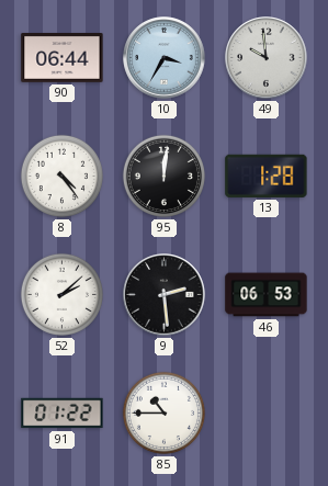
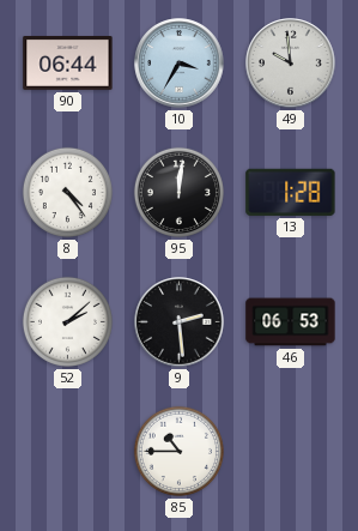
91: 01:22 -> none
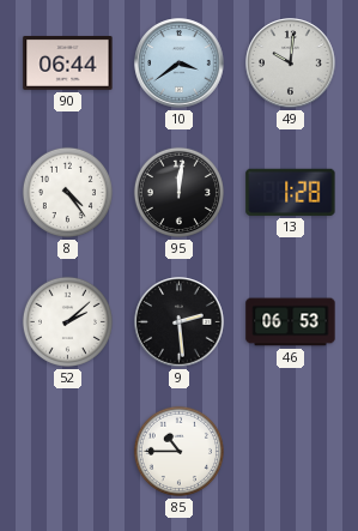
10: 3:35 -> 3:39
49: 9:59 -> 10:01
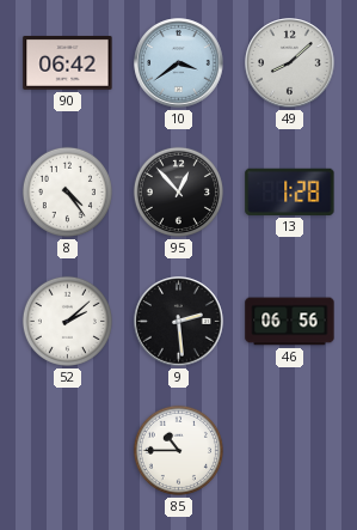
90: 06:44 -> 06:42
49: 10:01 -> 8:08
95: 12:01 -> 12:53
46: 06:53 -> 06:56
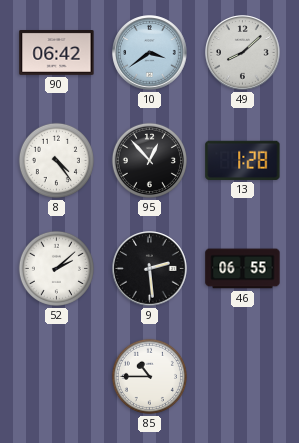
46: 06:56 -> 06:55
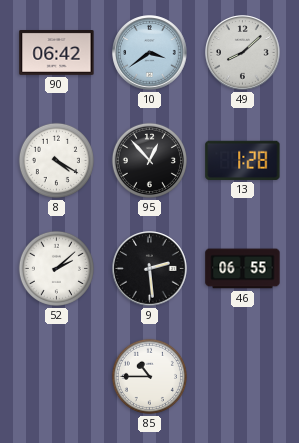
8: 4:24 -> 4:20
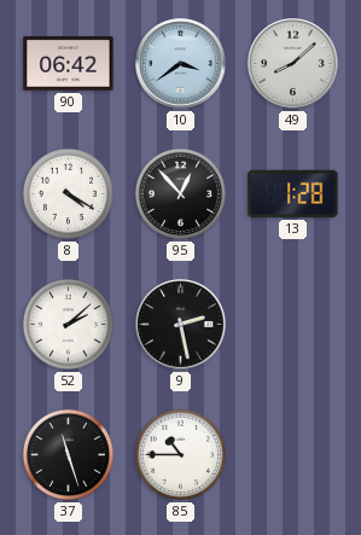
9: 2:29 -> 2:28
46: 06:55 -> none
37: none -> 11:27
